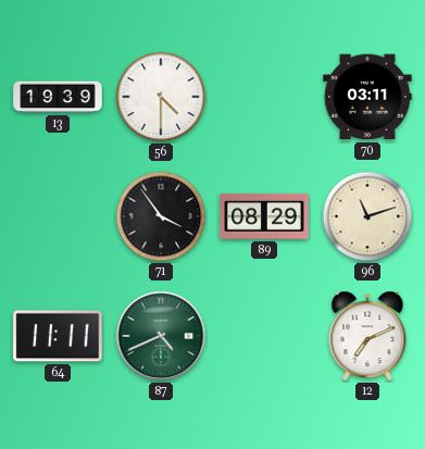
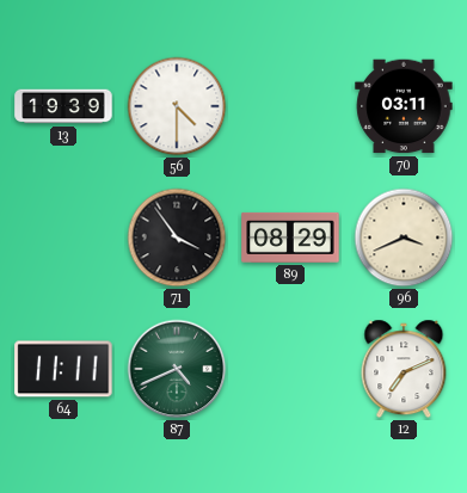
96: 11:12 -> 3:41
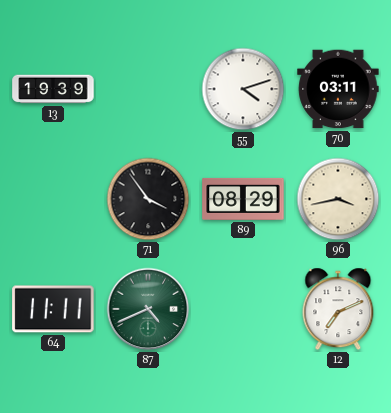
56: 4:30 -> none
55: none -> 4:12
96: 3:41 -> 3:43
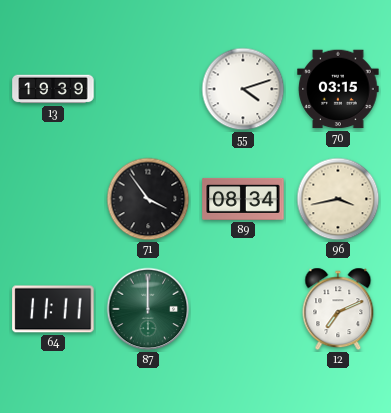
70: 03:11 -> 03:15
89: 08:29 -> 08:34
87: 4:41 -> 12:00
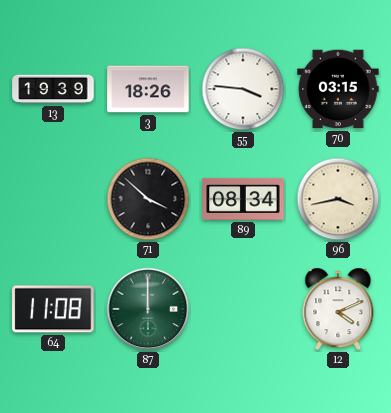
3: none -> 18:26
55: 4:12 -> 3:46
71: 3:54 -> 3:52
64: 11:11 -> 11:08
12: 7:11 -> 4:11
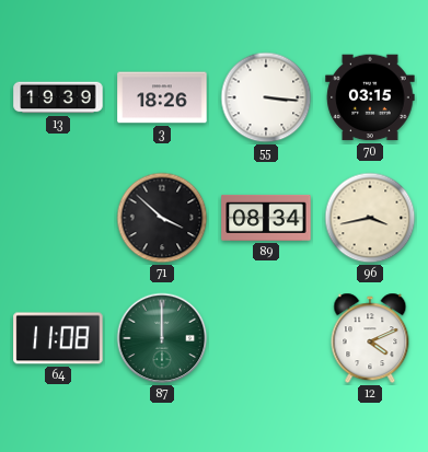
55: 3:46 -> 3:16
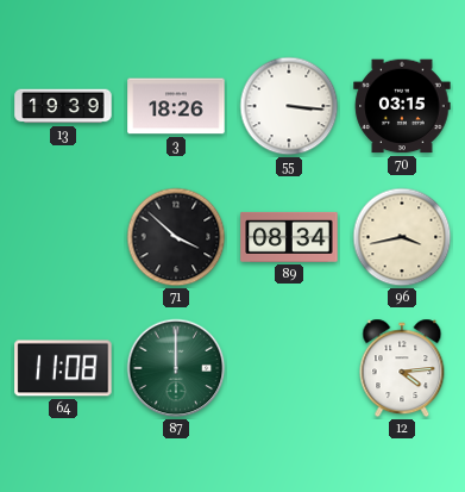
12: 4:11 -> 4:14
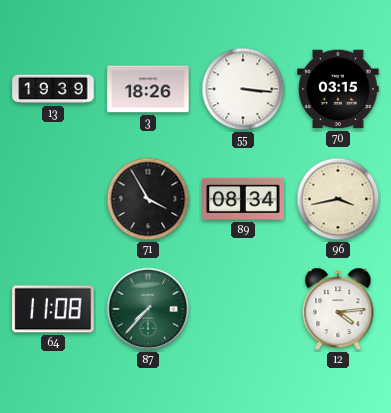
71: 3:52 -> 3:55
87: 12:00 -> 7:37
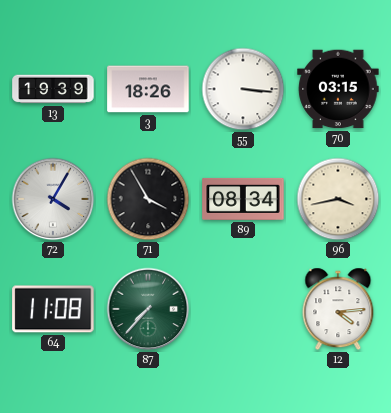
72: none -> 4:05
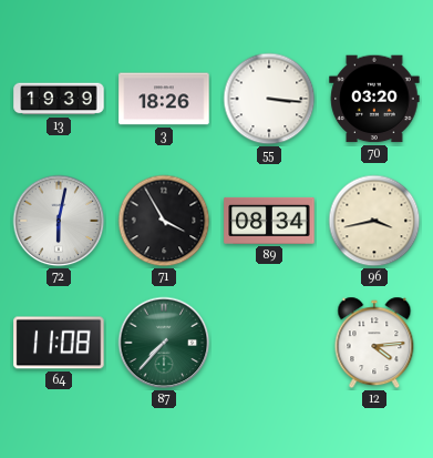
70: 03:15 -> 03:20
72: 4:05 -> 6:02
